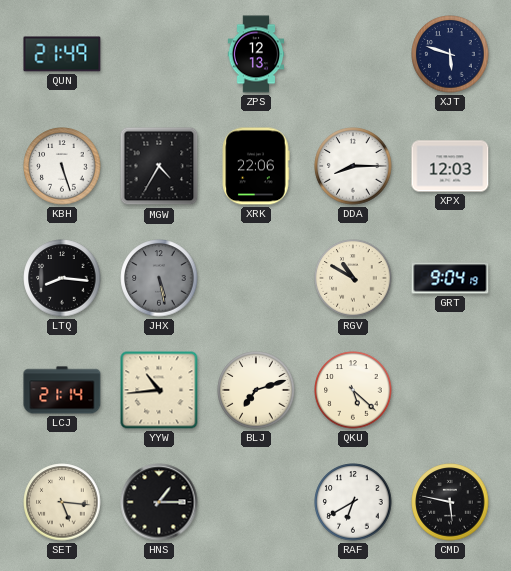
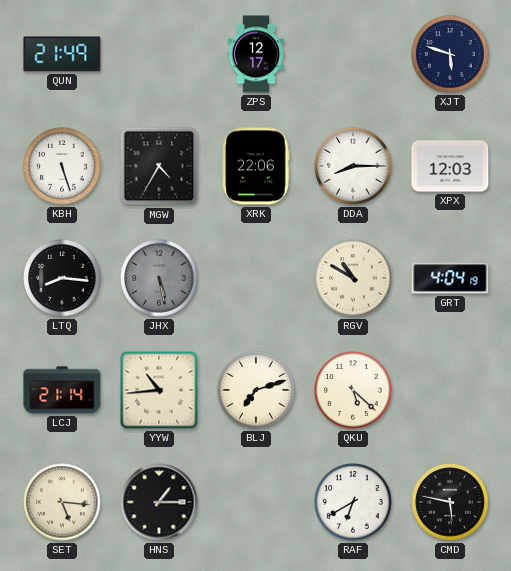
ZPS: 12:13 -> 12:17
GRT: 9:04 -> 4:04
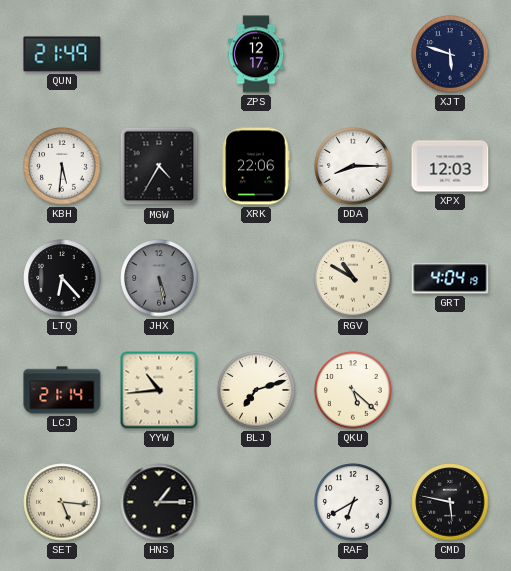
KBH: 5:27 -> 5:31
LTQ: 8:16 -> 6:23
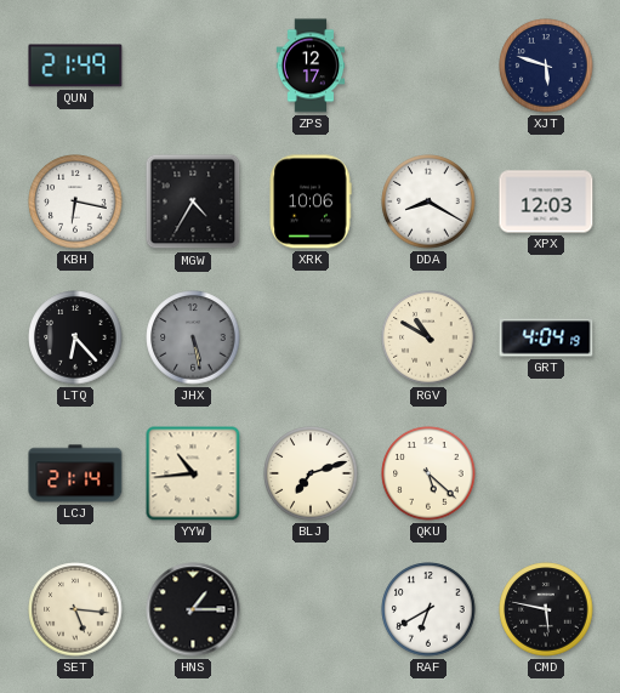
KBH: 5:31 -> 6:17
XRK: 22:06 -> 10:06
DDA: 8:15 -> 8:20
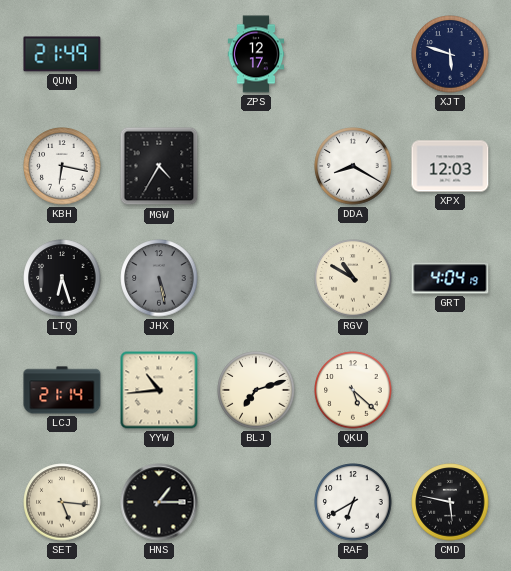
XRK: 10:06 -> none
LTQ: 6:23 -> 6:27
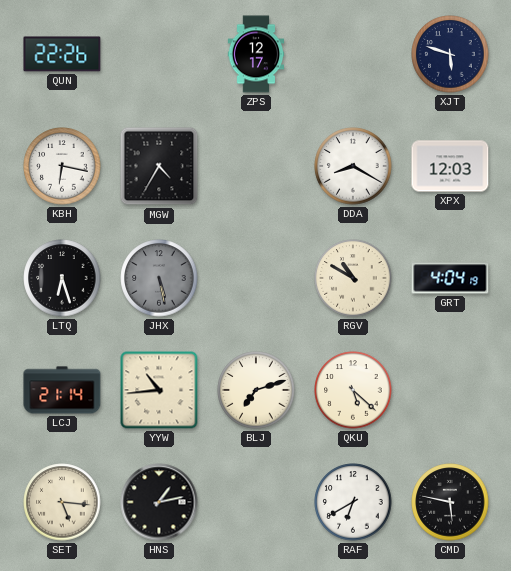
QUN: 21:49 -> 22:26
HNS: 1:15 -> 1:13
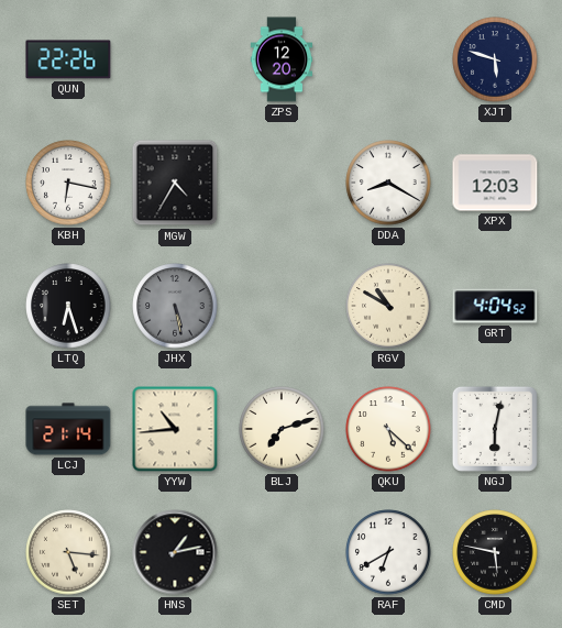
ZPS: 12:17 -> 12:20
GRT: 4:04:19 -> 4:04:52
NGJ: none -> 6:02
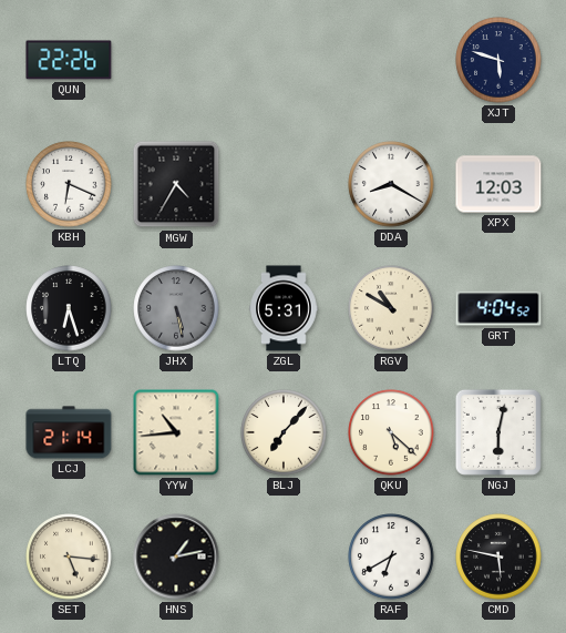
ZPS: 12:20 -> none
KBH: 6:17 -> 6:19
ZGL: none -> 5:31
BLJ: 7:12 -> 7:07
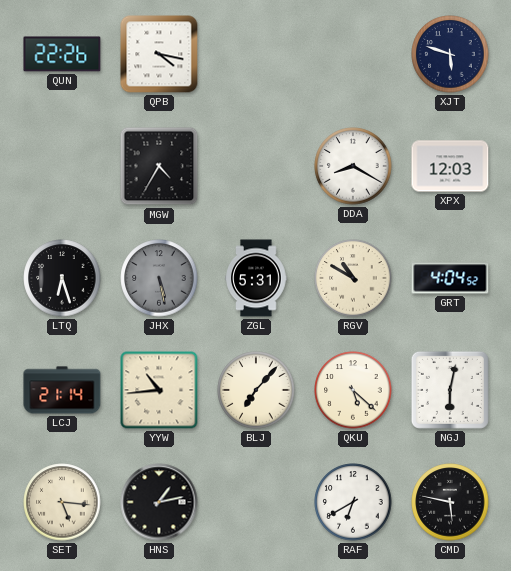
QPB: none -> 4:17
KBH: 6:19 -> none
